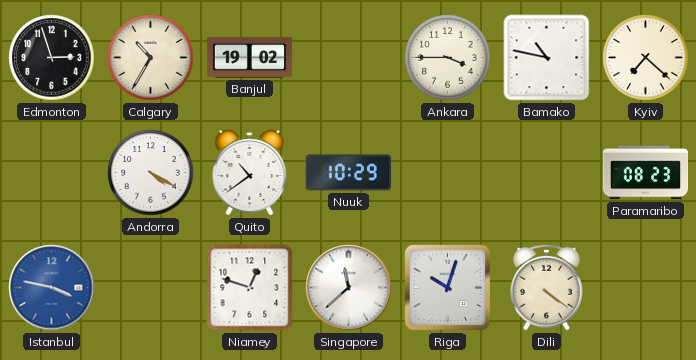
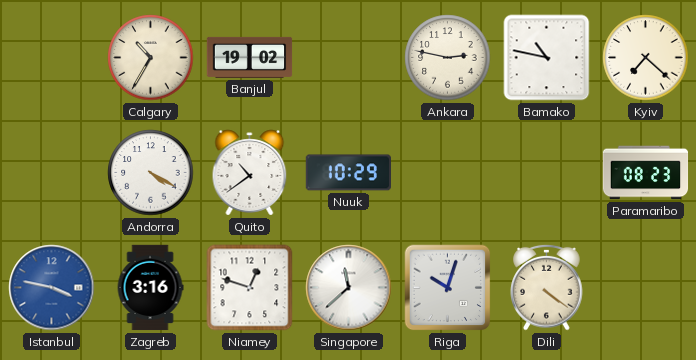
Edmonton: 2:57 -> none
Ankara: 3:45 -> 2:47
Zagreb: none -> 3:16
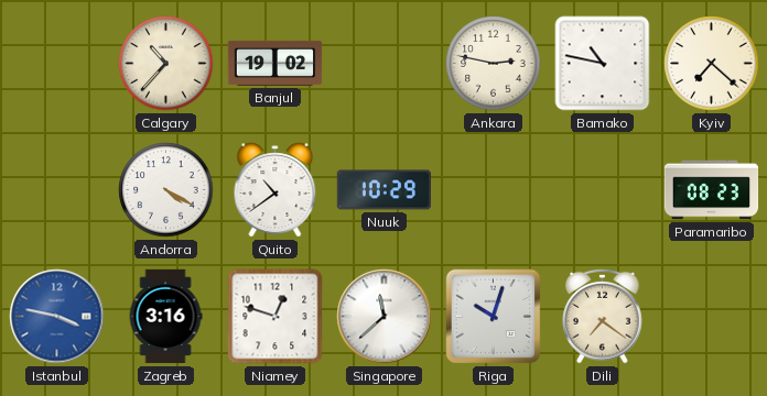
Calgary: 10:35 -> 10:37
Dili: 4:21 -> 7:21
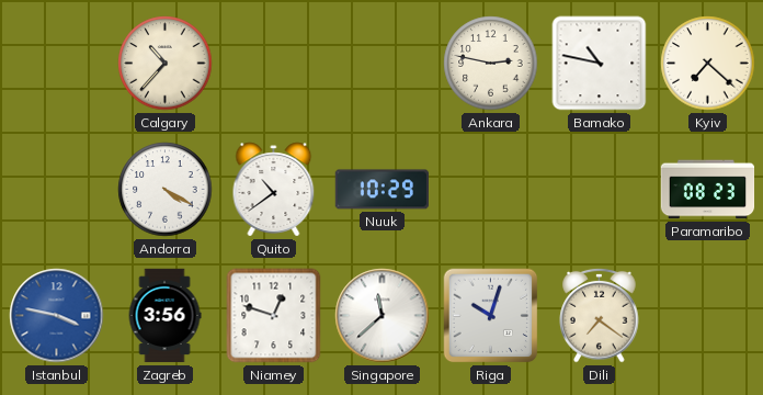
Banjul: 19:02 -> none
Zagreb: 3:16 -> 3:56
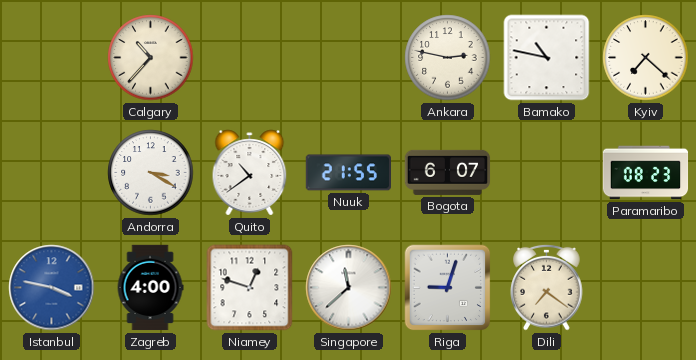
Andorra: 4:20 -> 3:20
Nuuk: 10:29 -> 21:55
Bogota: none -> 6:07
Zagreb: 3:56 -> 4:00
Riga: 10:03 -> 9:03
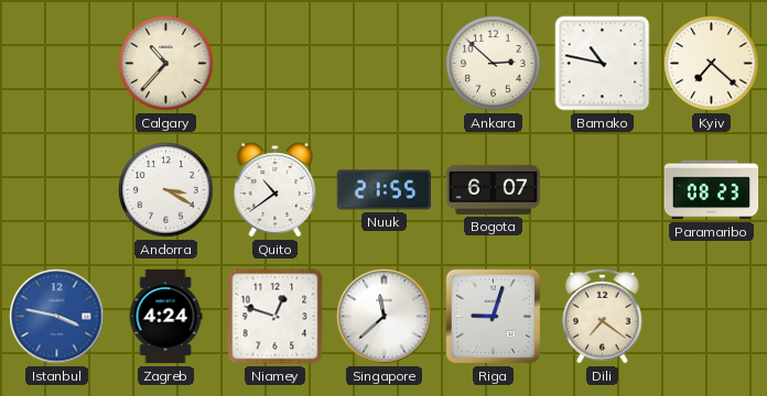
Ankara: 2:47 -> 2:52
Zagreb: 4:00 -> 4:24
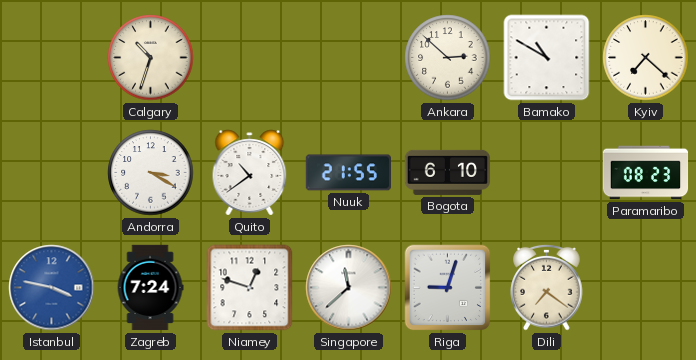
Calgary: 10:37 -> 10:33
Bamako: 10:47 -> 10:50
Bogota: 6:07 -> 6:10
Zagreb: 4:24 -> 7:24
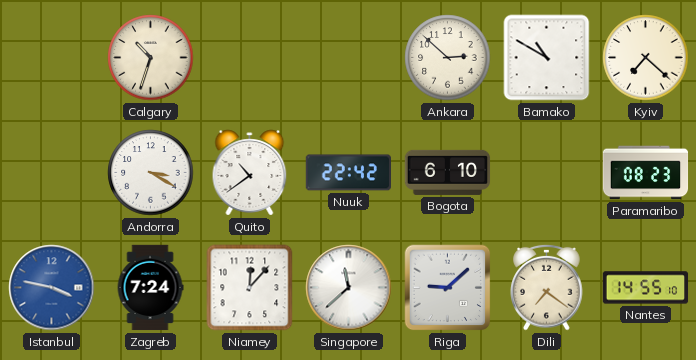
Nuuk: 21:55 -> 22:42
Niamey: 12:48 -> 12:07
Riga: 9:03 -> 9:08
Nantes: none -> 14:55
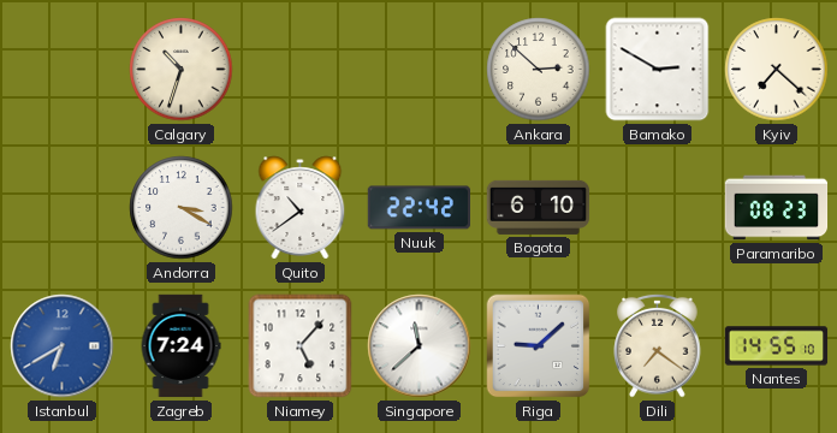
Bamako: 10:50 -> 2:50
Istanbul: 3:47 -> 6:40
Niamey: 12:07 -> 5:07
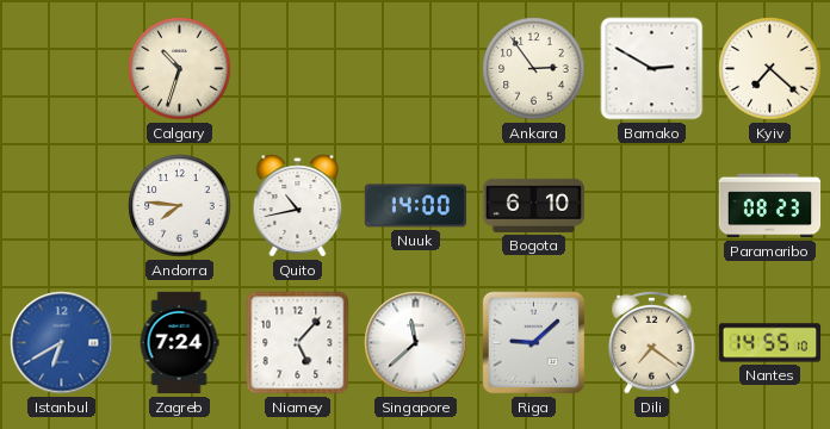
Ankara: 2:52 -> 2:54
Andorra: 3:20 -> 7:46
Quito: 10:39 -> 10:43
Nuuk: 22:42 -> 14:00
